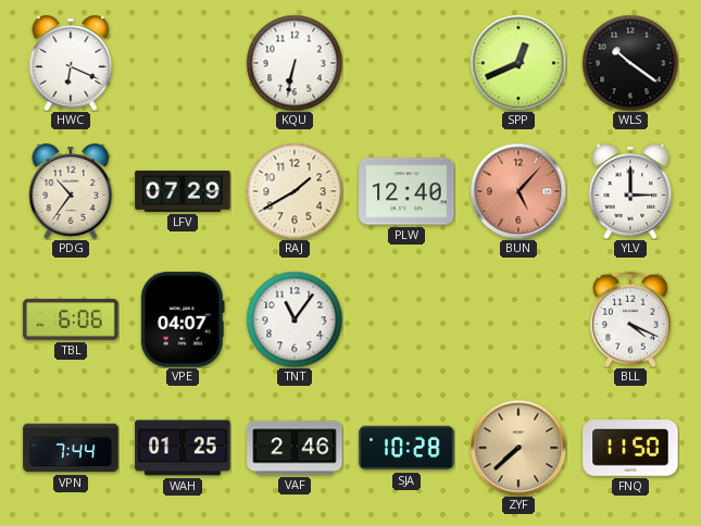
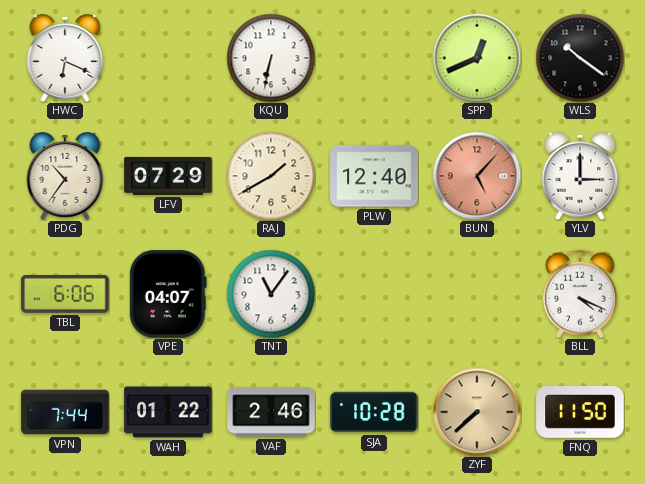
WAH: 01:25 -> 01:22
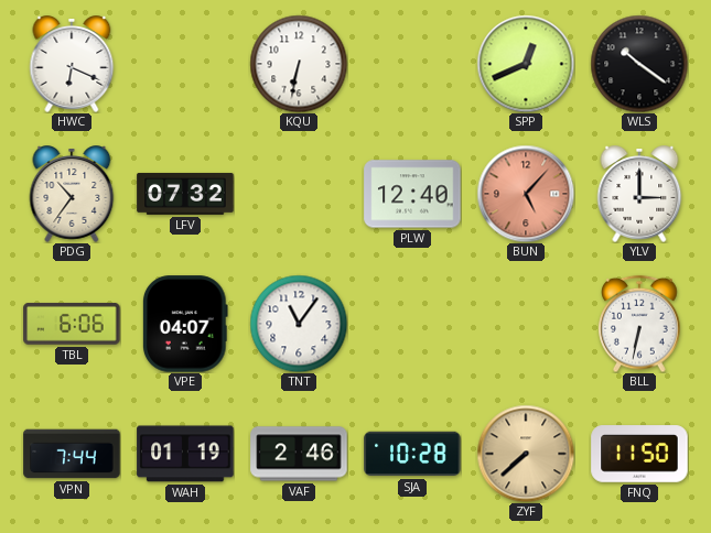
LFV: 07:29 -> 07:32
RAJ: 1:40 -> none
BLL: 4:19 -> 6:32
WAH: 01:22 -> 01:19
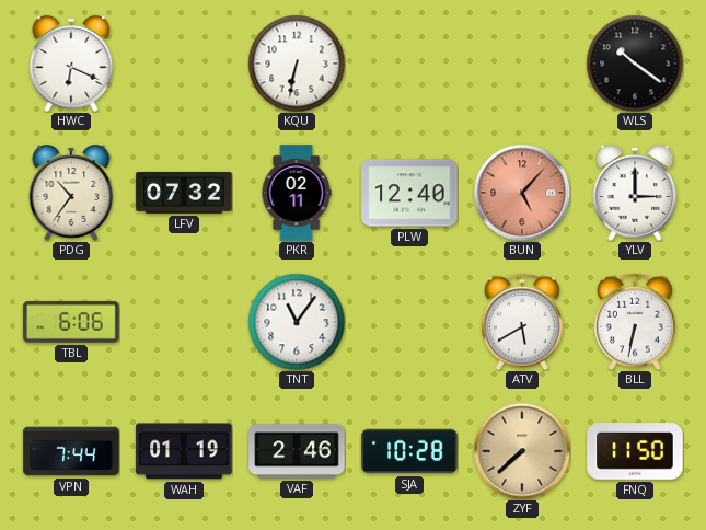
SPP: 12:41 -> none
PKR: none -> 02:11
VPE: 04:07 -> none
ATV: none -> 5:40
